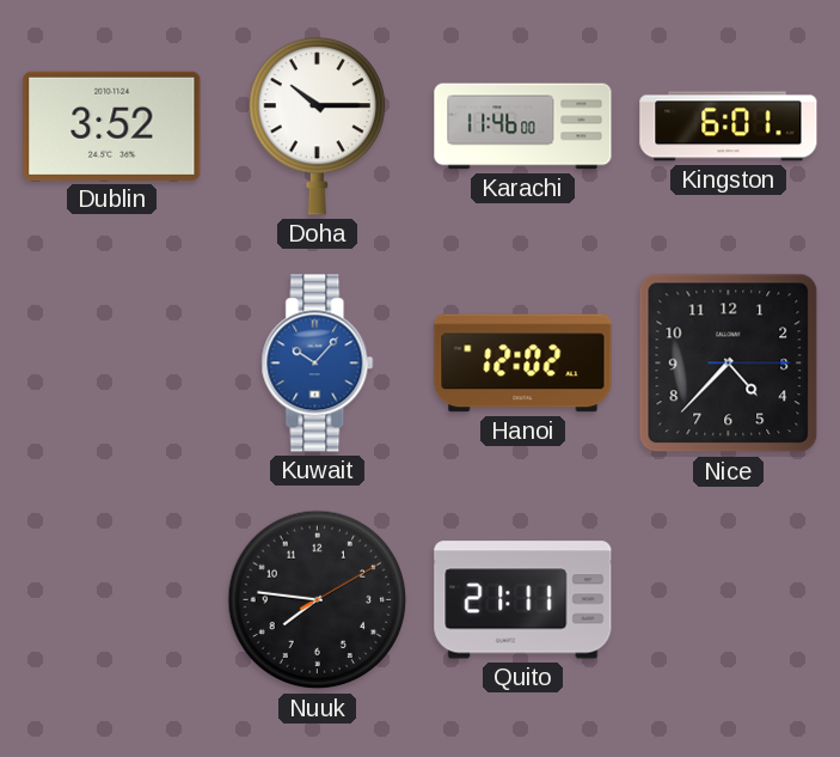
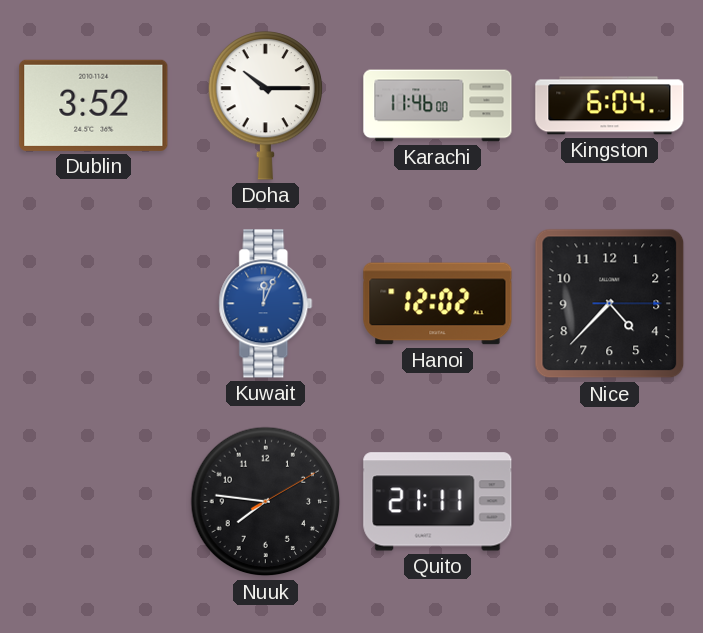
Kingston: 6:01 -> 6:04
Kuwait: 10:07 -> 12:04
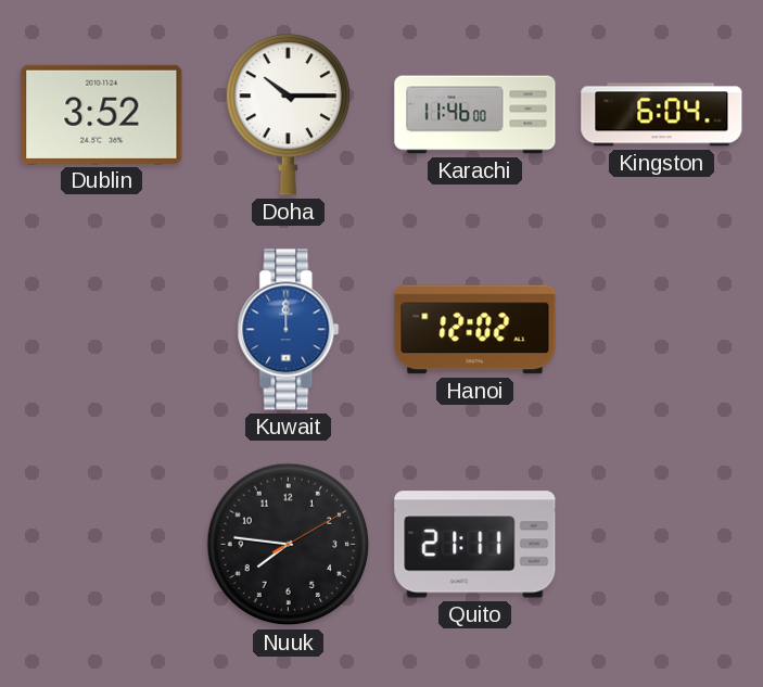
Kuwait: 12:04 -> 12:00
Nice: 4:37 -> none
